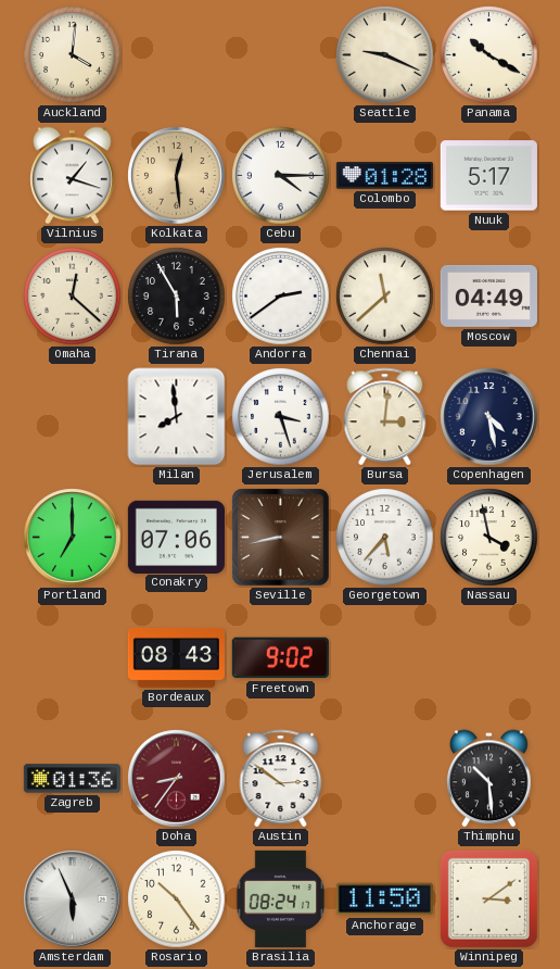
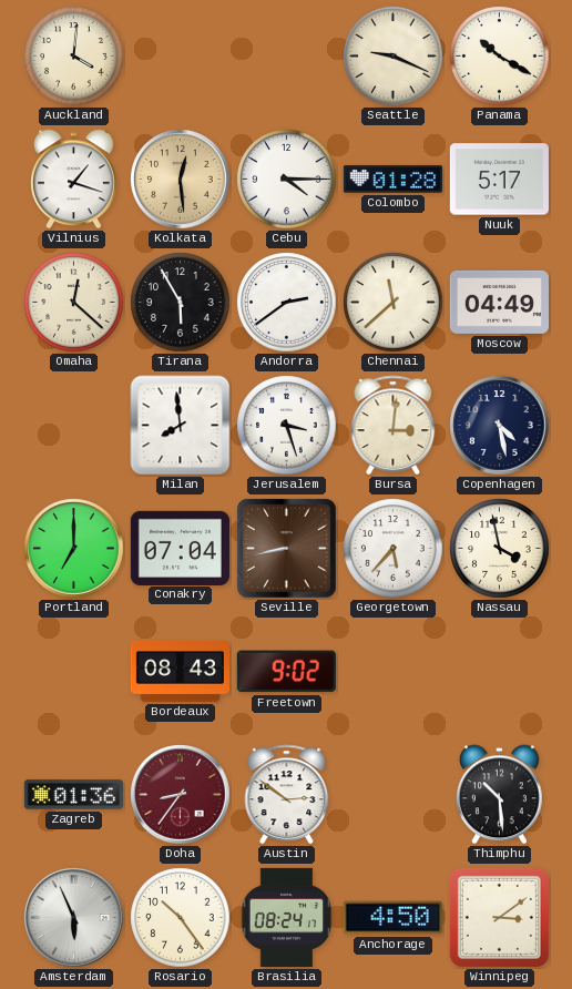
Conakry: 07:06 -> 07:04
Anchorage: 11:50 -> 4:50
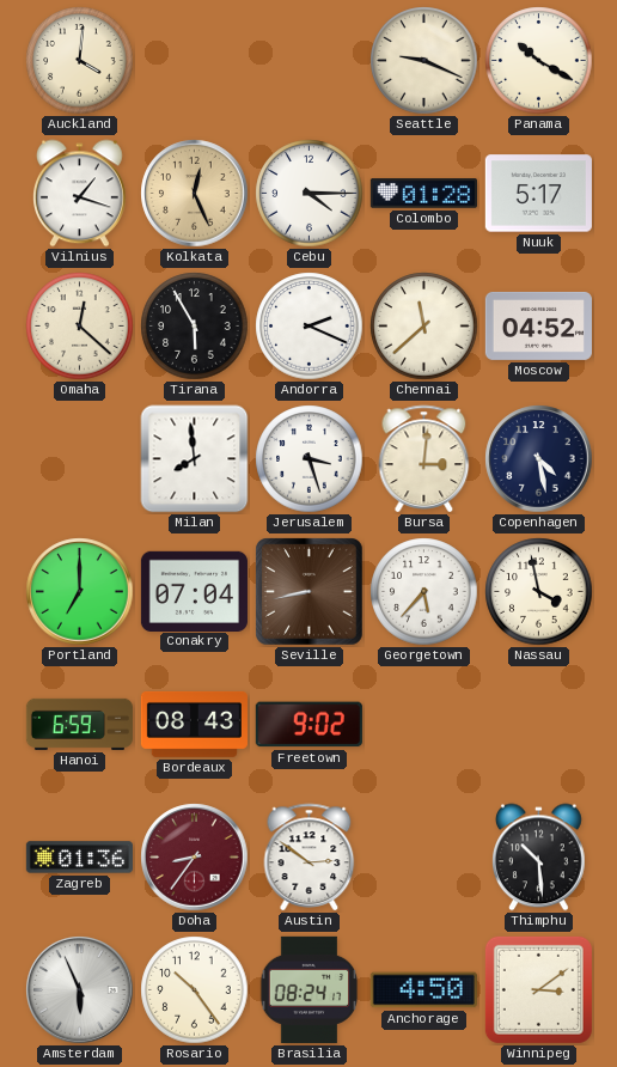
Kolkata: 12:29 -> 12:26
Andorra: 2:39 -> 2:19
Moscow: 04:49 -> 04:52
Hanoi: none -> 6:59
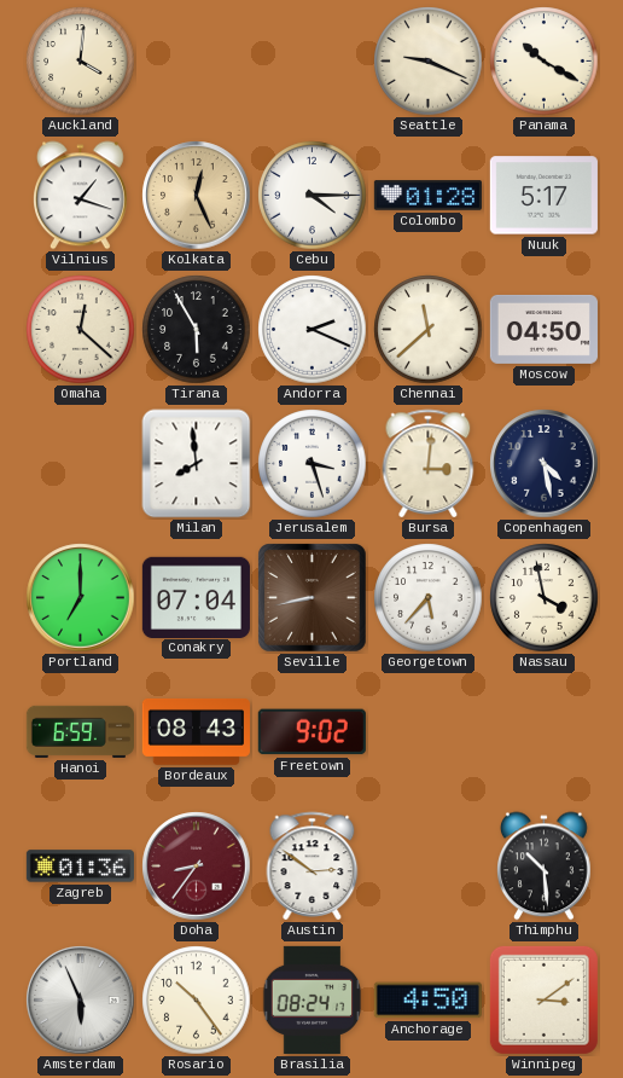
Moscow: 04:52 -> 04:50
